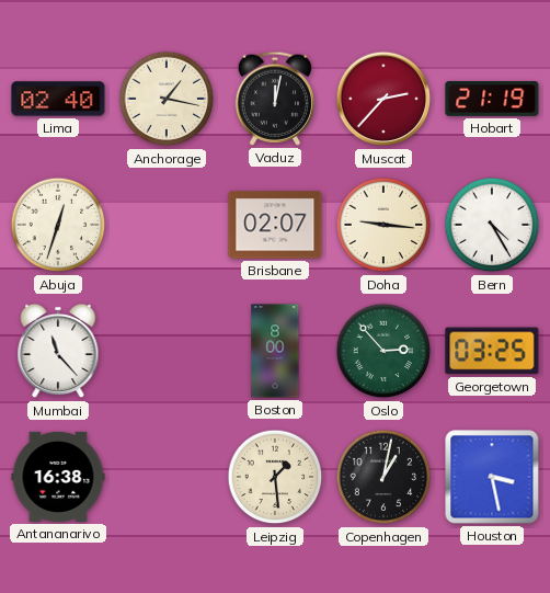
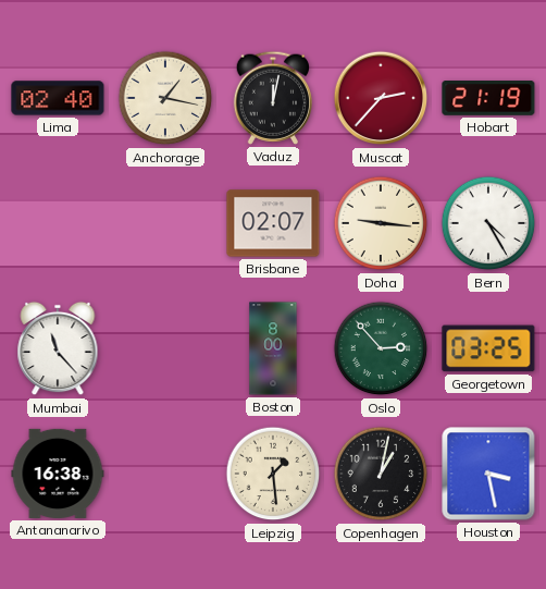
Abuja: 12:33 -> none
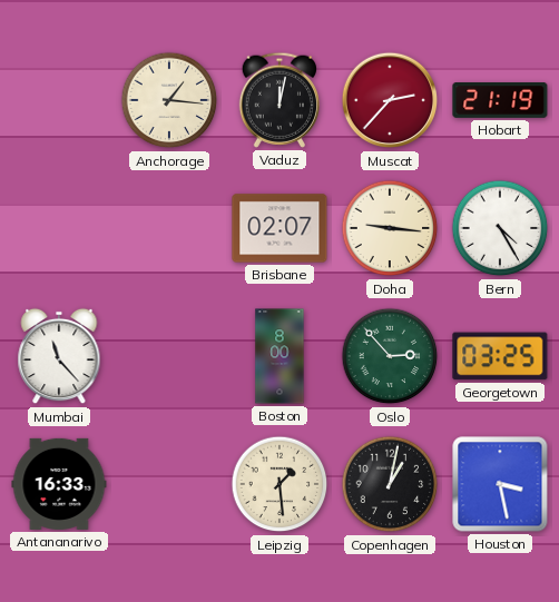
Lima: 02:40 -> none
Anchorage: 1:17 -> 1:16
Antananarivo: 16:38 -> 16:33
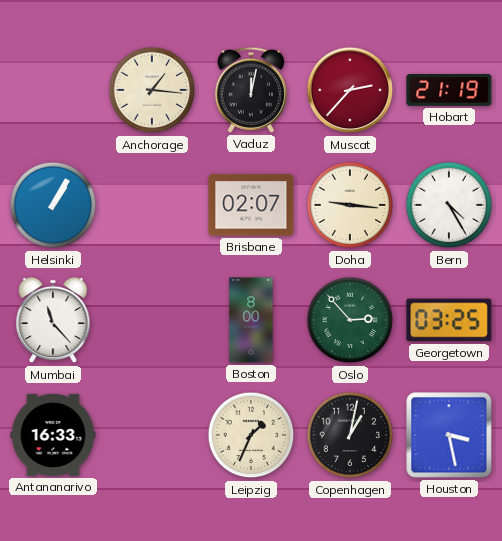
Helsinki: none -> 1:05
Leipzig: 1:29 -> 1:34
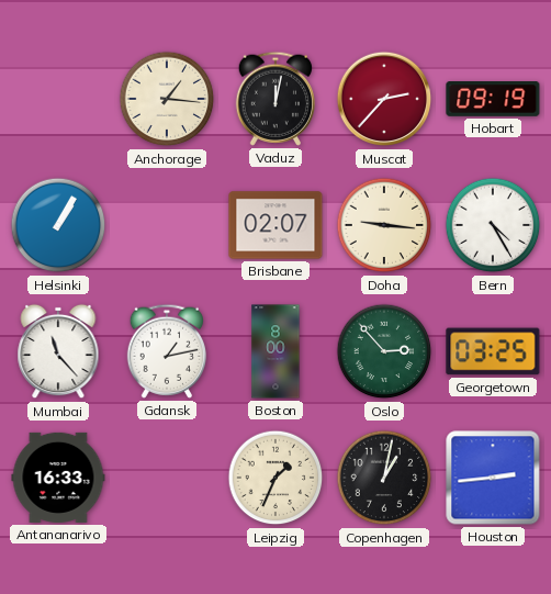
Hobart: 21:19 -> 09:19
Gdansk: none -> 1:13
Houston: 3:28 -> 2:44
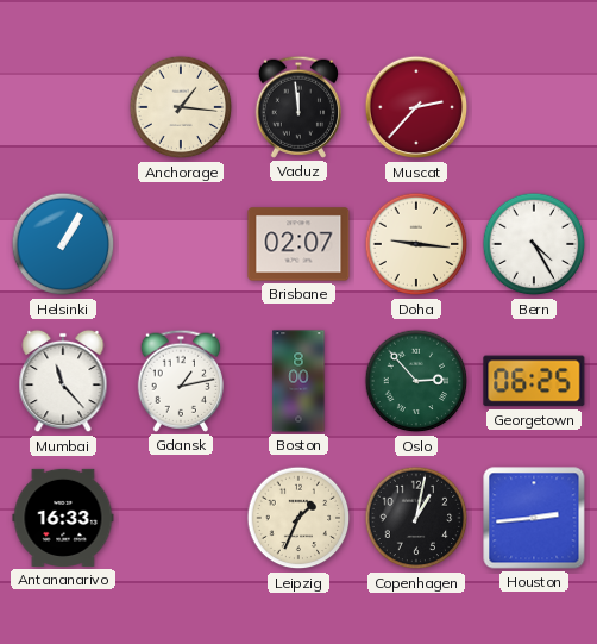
Vaduz: 12:02 -> 11:59
Hobart: 09:19 -> none
Georgetown: 03:25 -> 06:25
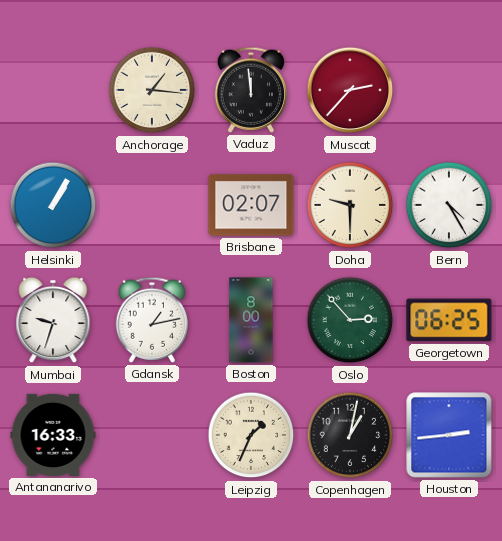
Doha: 9:16 -> 9:30
Mumbai: 11:23 -> 9:33
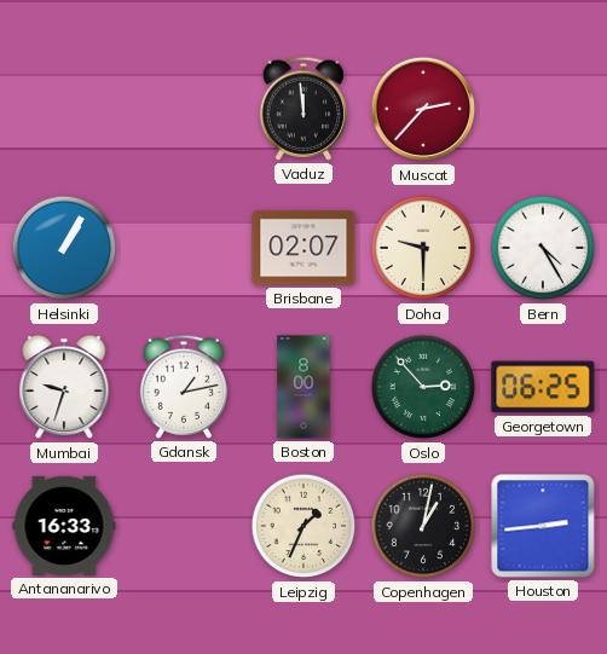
Anchorage: 1:16 -> none
